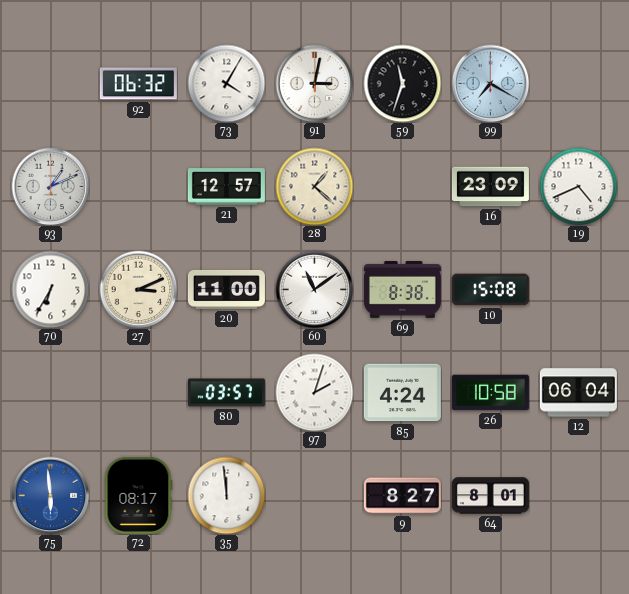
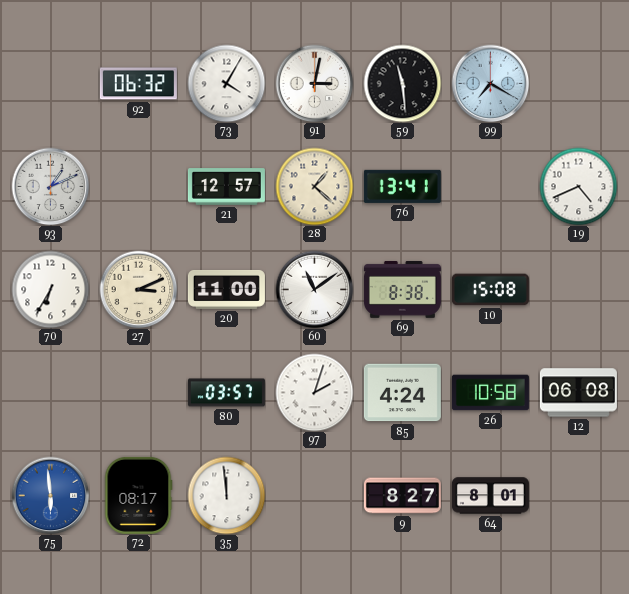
59: 11:33 -> 11:29
76: none -> 13:41
16: 23:09 -> none
12: 06:04 -> 06:08
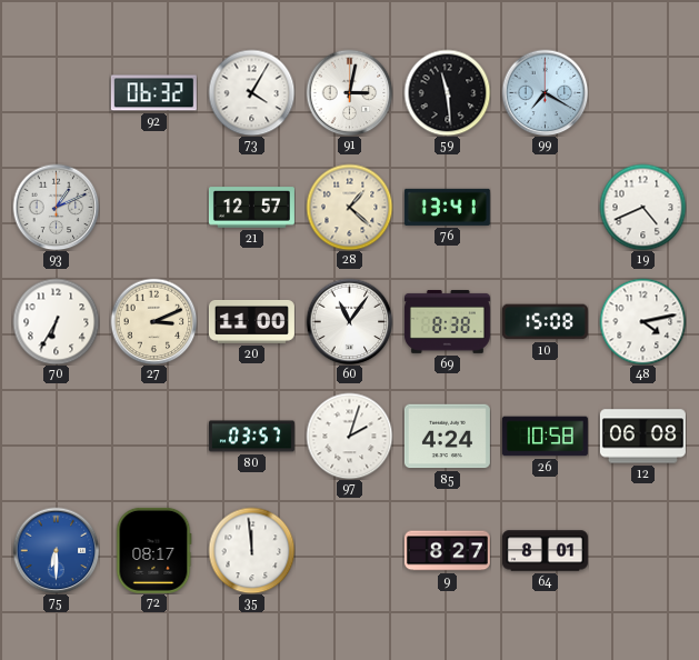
60: 11:09 -> 11:06
48: none -> 4:13
75: 5:59 -> 6:30
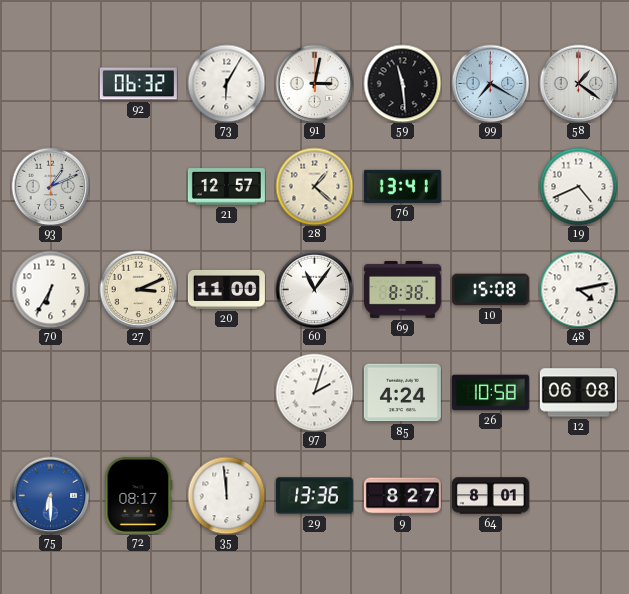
73: 4:05 -> 6:05
58: none -> 1:21
80: 03:57 -> none
29: none -> 13:36
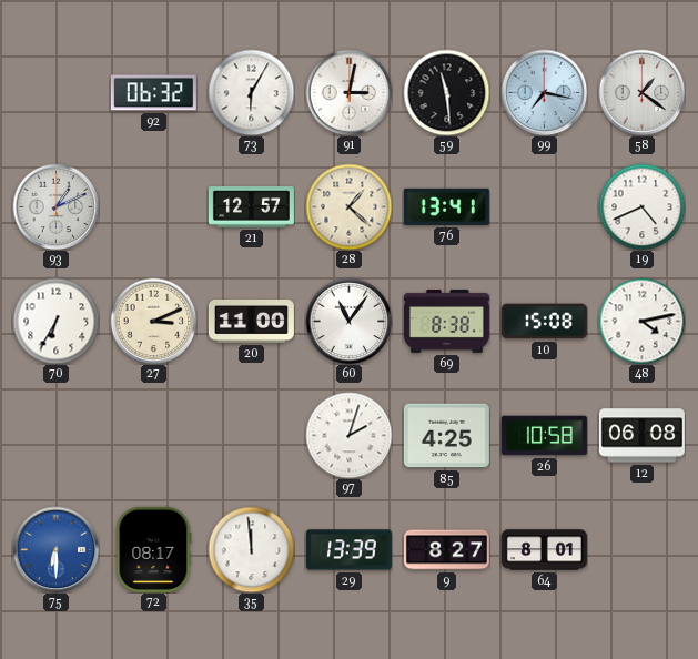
99: 7:20 -> 7:17
85: 4:24 -> 4:25
29: 13:36 -> 13:39
